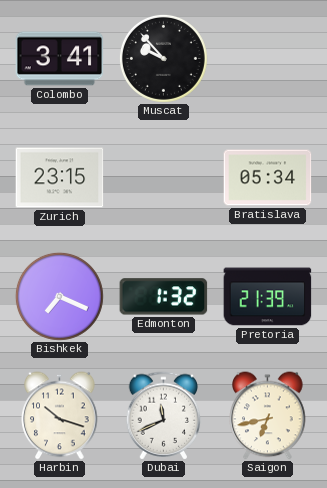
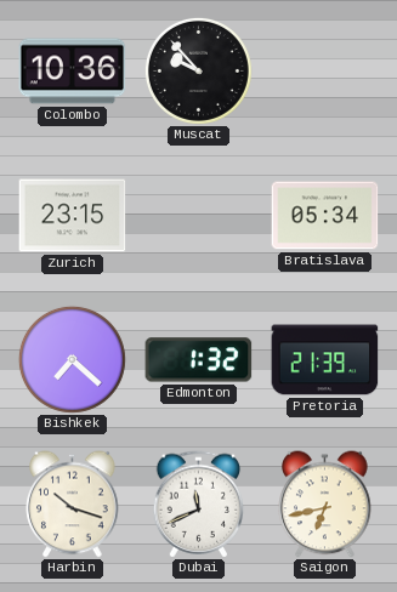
Colombo: 3:41 -> 10:36
Bishkek: 7:19 -> 7:22
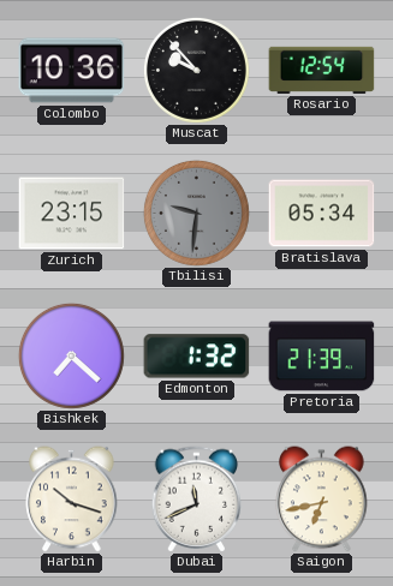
Rosario: none -> 12:54
Tbilisi: none -> 9:31
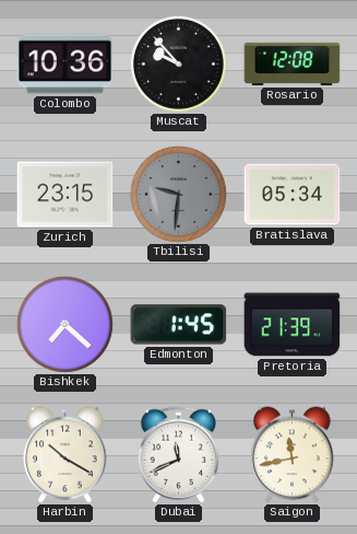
Rosario: 12:54 -> 12:08
Edmonton: 1:32 -> 1:45
Harbin: 10:18 -> 10:20
Saigon: 6:43 -> 11:43
